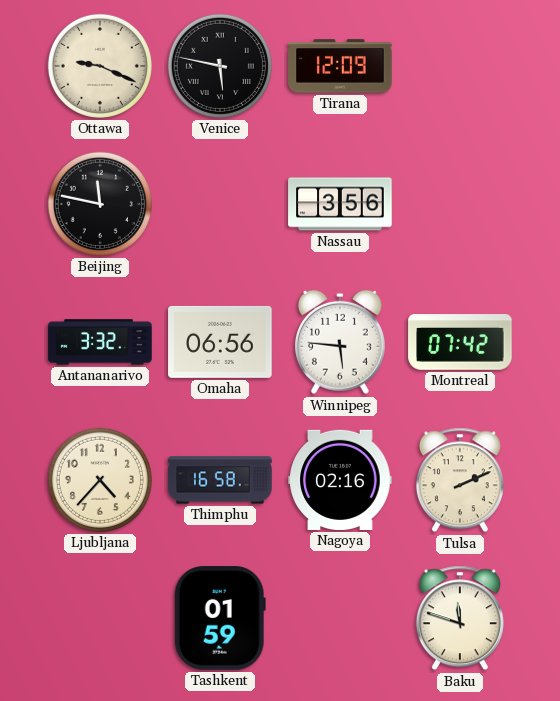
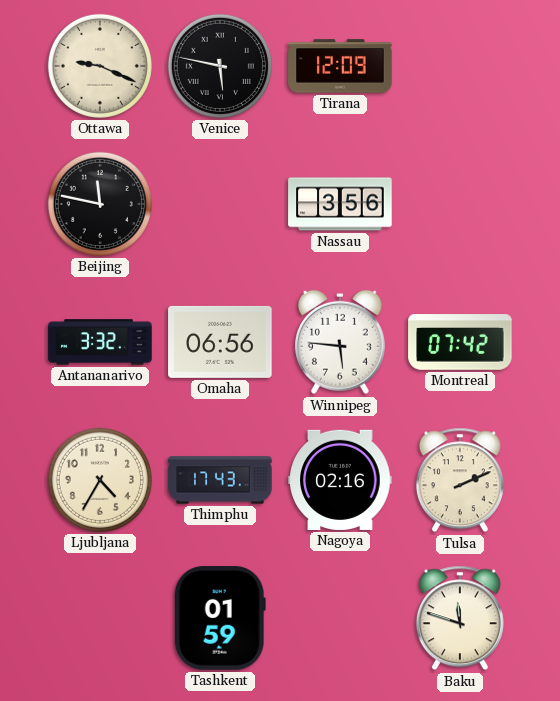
Ljubljana: 4:37 -> 4:35
Thimphu: 16:58 -> 17:43
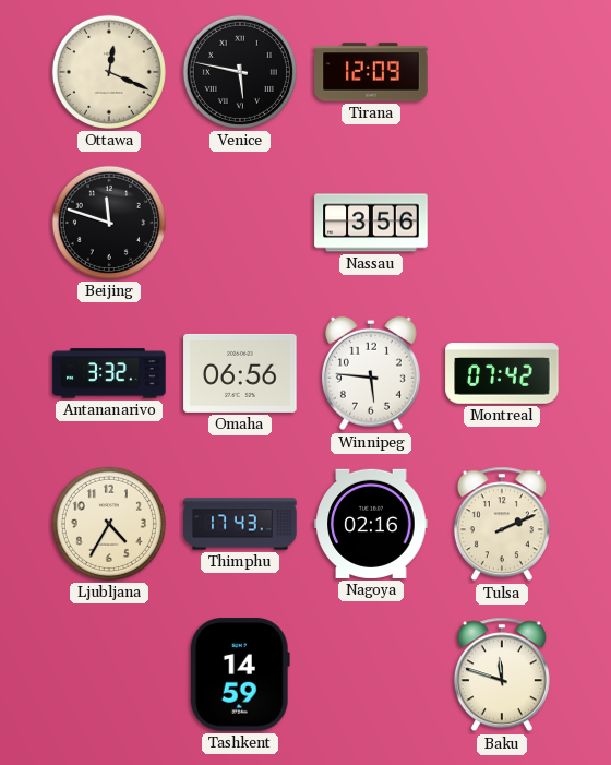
Ottawa: 9:19 -> 12:19
Beijing: 11:47 -> 11:48
Tashkent: 01:59 -> 14:59
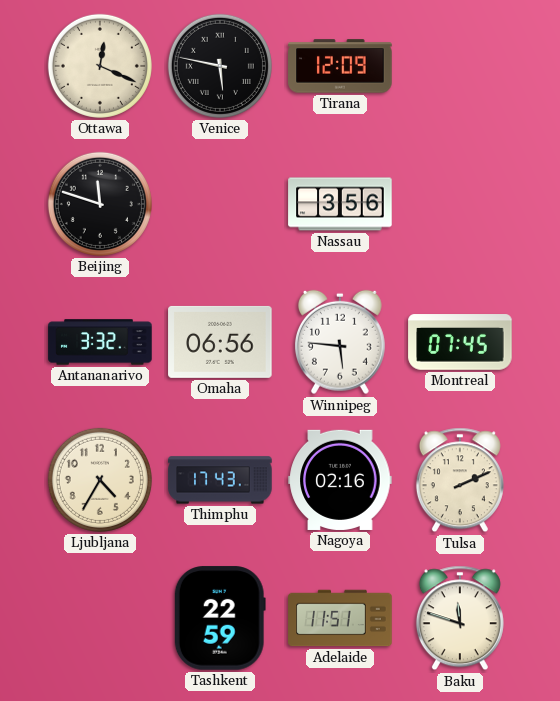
Montreal: 07:42 -> 07:45
Tashkent: 14:59 -> 22:59
Adelaide: none -> 11:51
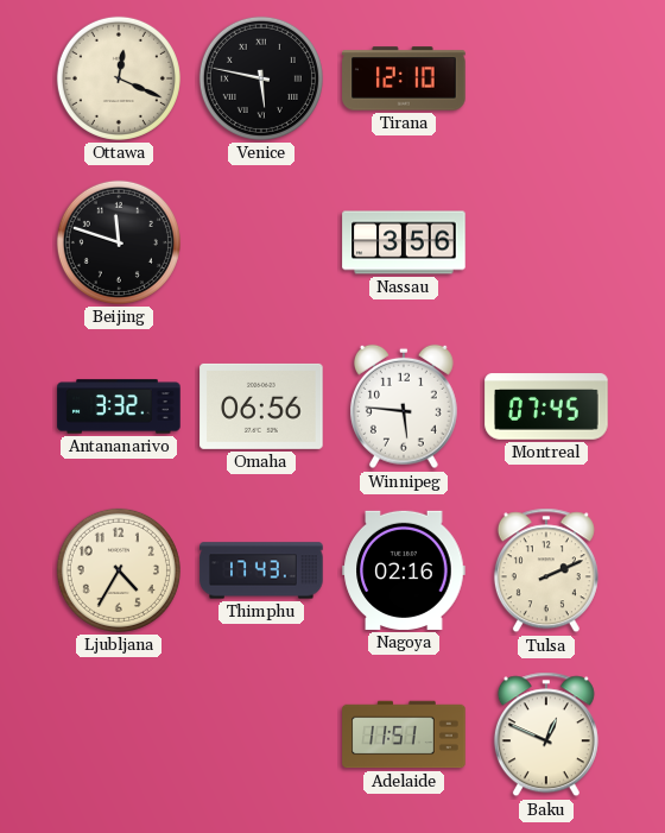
Tirana: 12:09 -> 12:10
Tashkent: 22:59 -> none
Baku: 11:48 -> 12:49
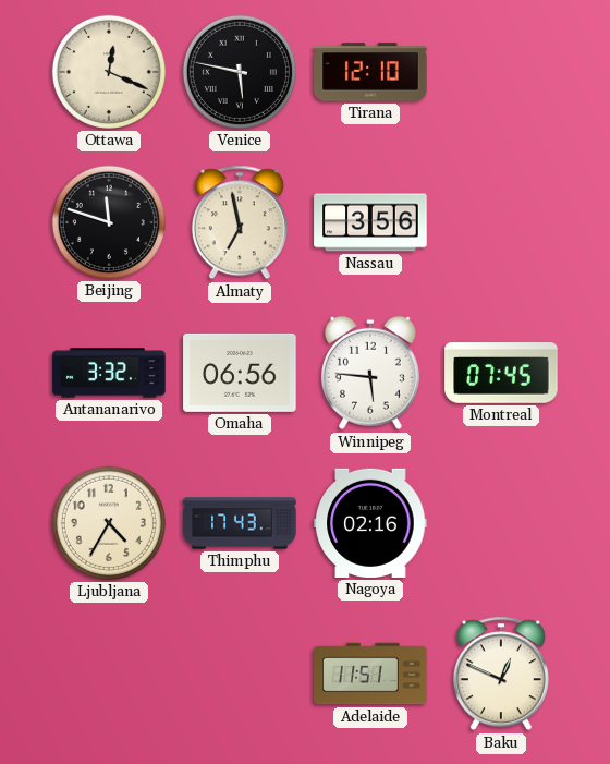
Almaty: none -> 6:58
Tulsa: 2:11 -> none
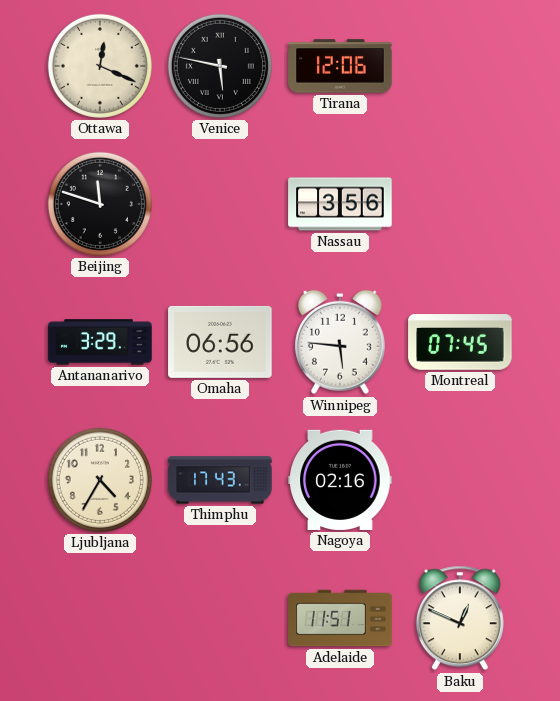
Tirana: 12:10 -> 12:06
Almaty: 6:58 -> none
Antananarivo: 3:32 -> 3:29
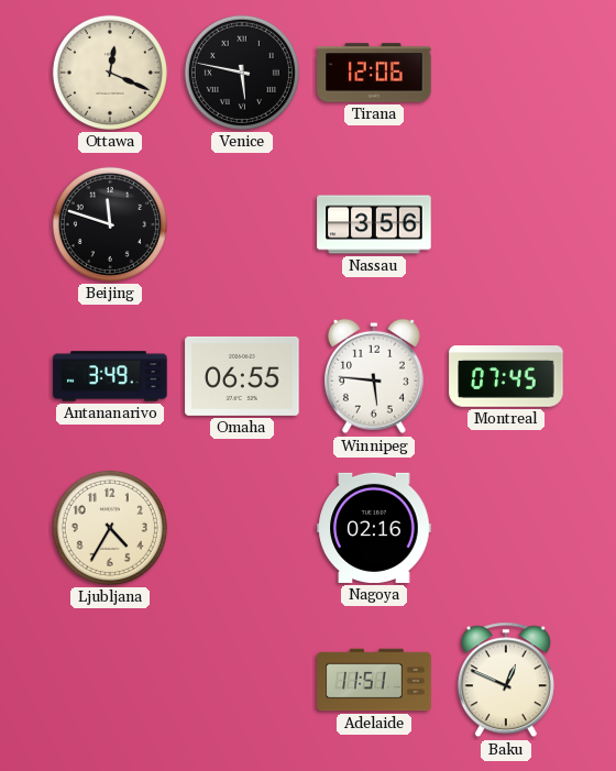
Antananarivo: 3:29 -> 3:49
Omaha: 06:56 -> 06:55
Thimphu: 17:43 -> none
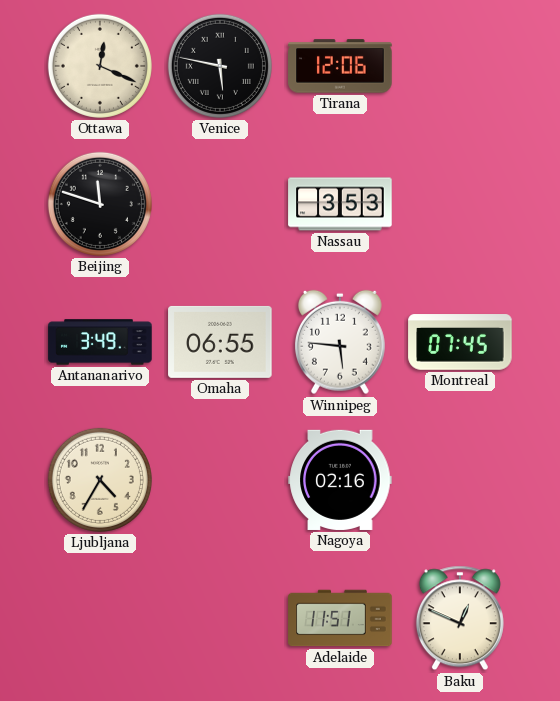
Nassau: 3:56 -> 3:53
